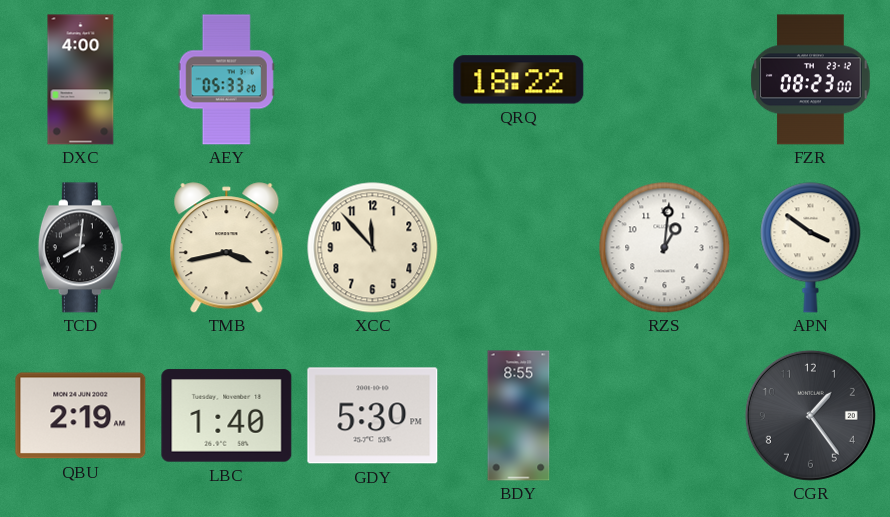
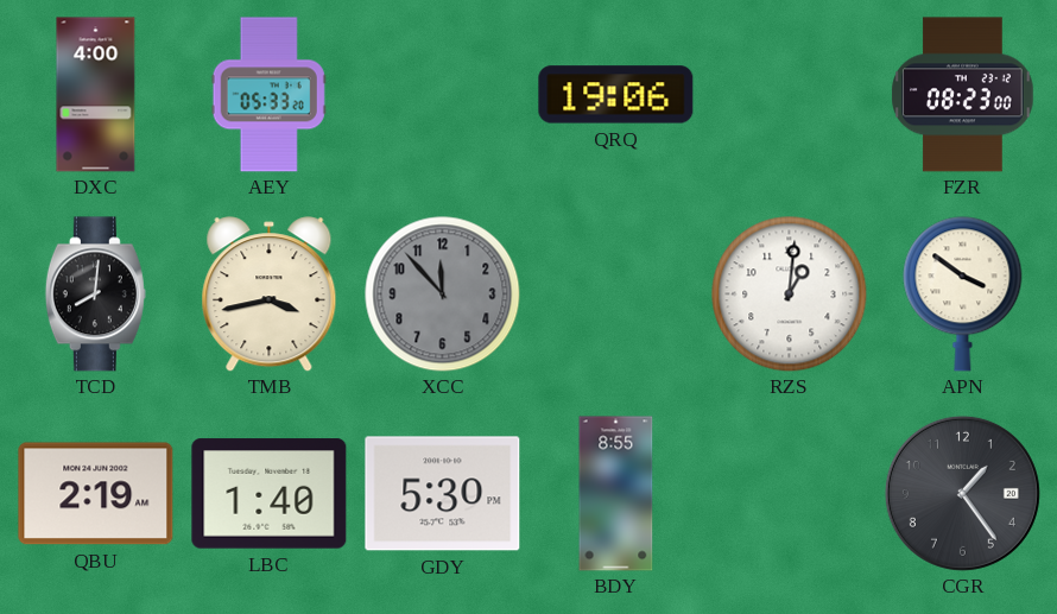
QRQ: 18:22 -> 19:06
XCC dial: cream -> grey
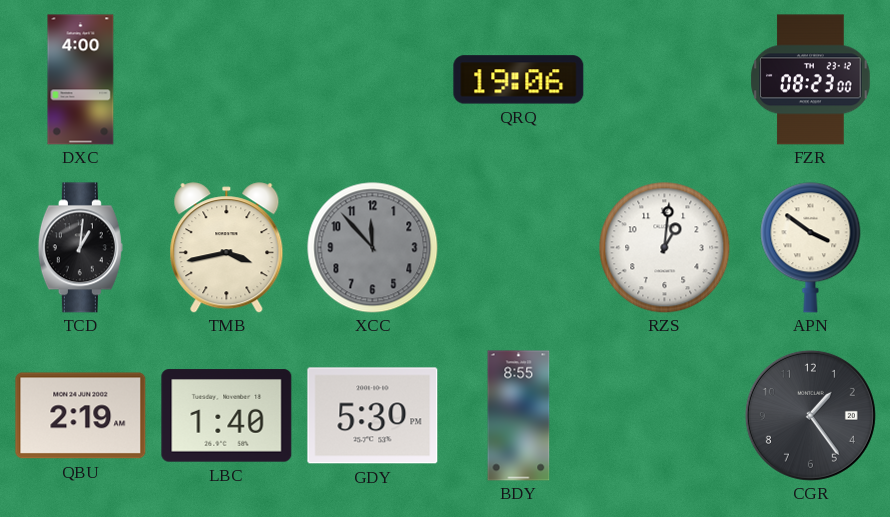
AEY: 05:33 -> none
TCD: 8:01 -> 1:01
